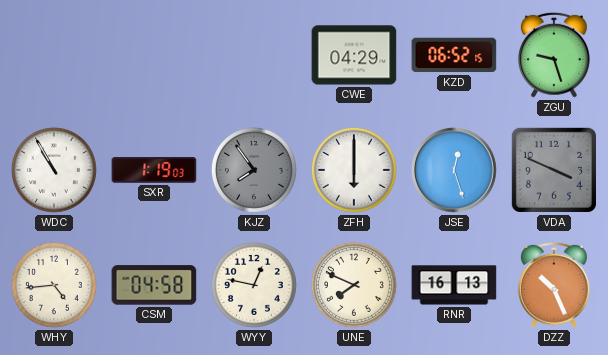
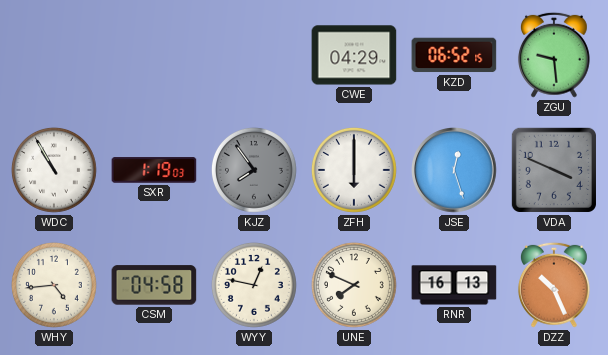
ZGU: 9:27 -> 9:29
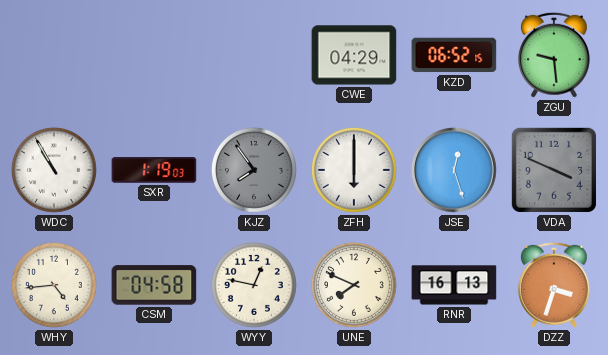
DZZ: 10:26 -> 3:33
